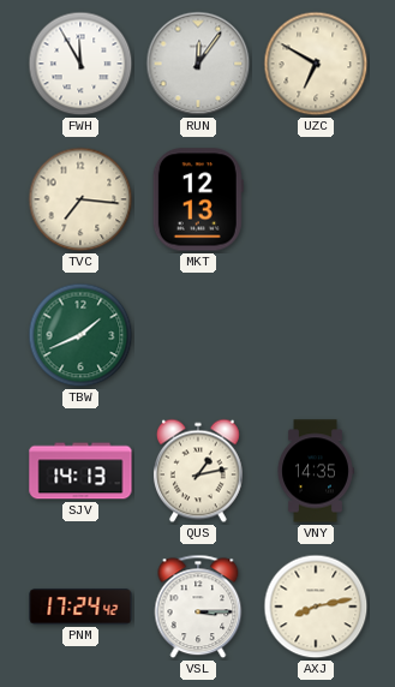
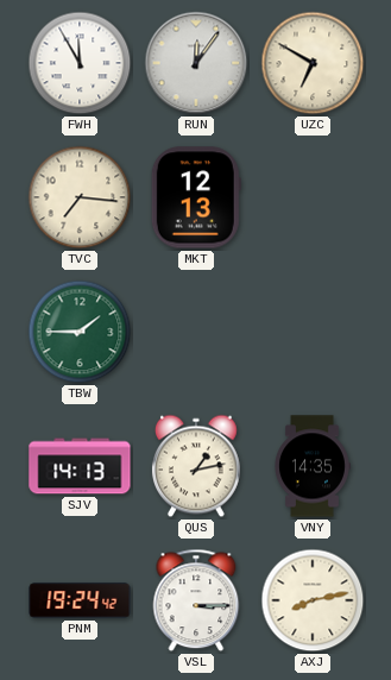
TBW: 1:41 -> 1:45
PNM: 17:24 -> 19:24
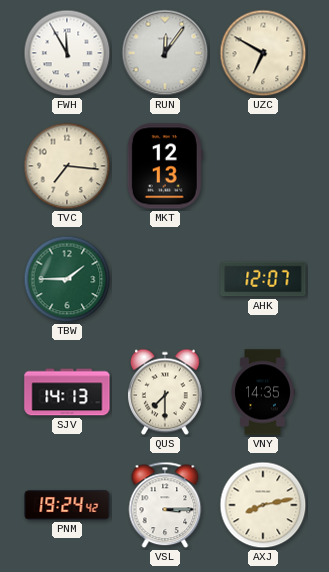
AHK: none -> 12:07
QUS: 1:13 -> 7:30
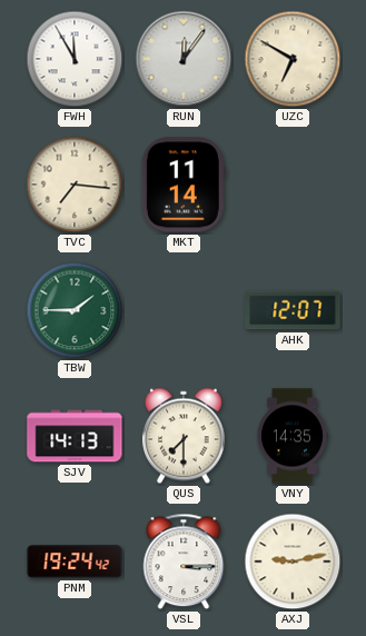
MKT: 12:13 -> 11:14
AXJ: 8:13 -> 9:13
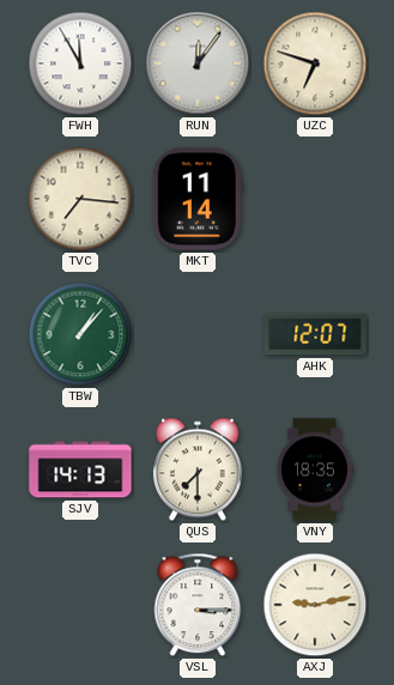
UZC: 6:50 -> 6:48
TBW: 1:45 -> 1:07
VNY: 14:35 -> 18:35
PNM: 19:24 -> none
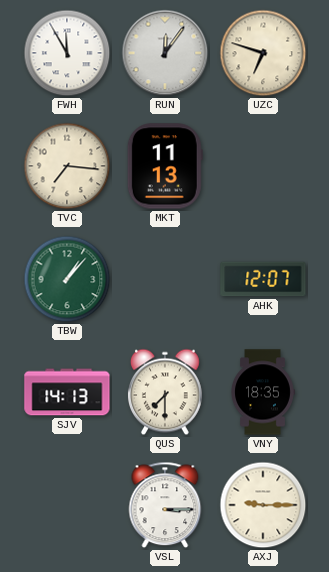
MKT: 11:14 -> 11:13
AXJ: 9:13 -> 9:15
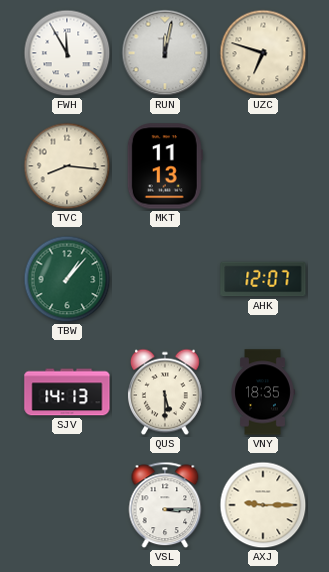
RUN: 12:06 -> 12:02
TVC: 7:16 -> 8:16
QUS: 7:30 -> 5:30
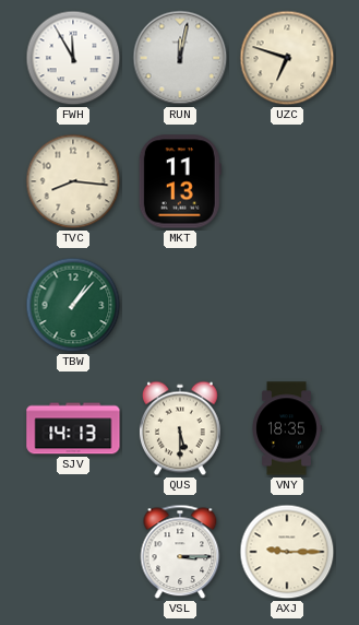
AHK: 12:07 -> none
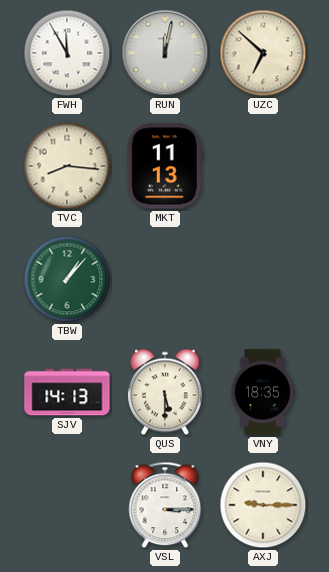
UZC: 6:48 -> 6:52
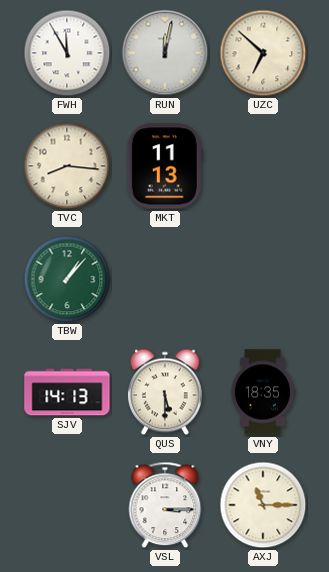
AXJ: 9:15 -> 11:15
